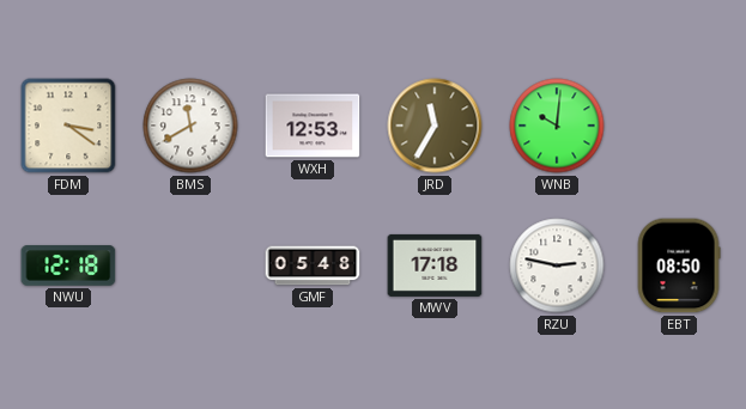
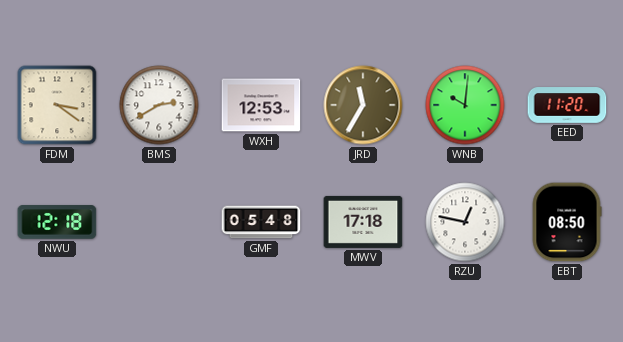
BMS: 11:40 -> 2:40
EED: none -> 11:20
RZU: 2:47 -> 12:47
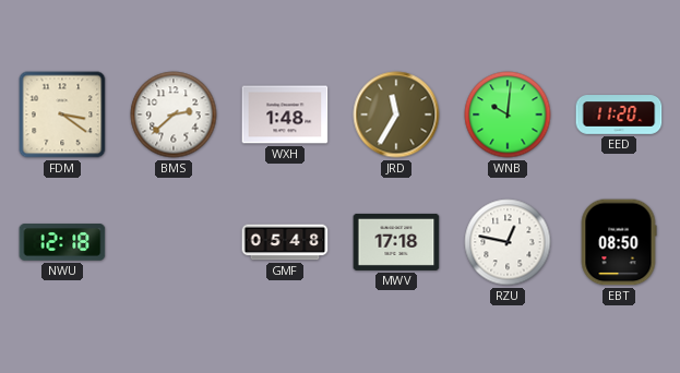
BMS: 2:40 -> 2:38
WXH: 12:53 -> 1:48
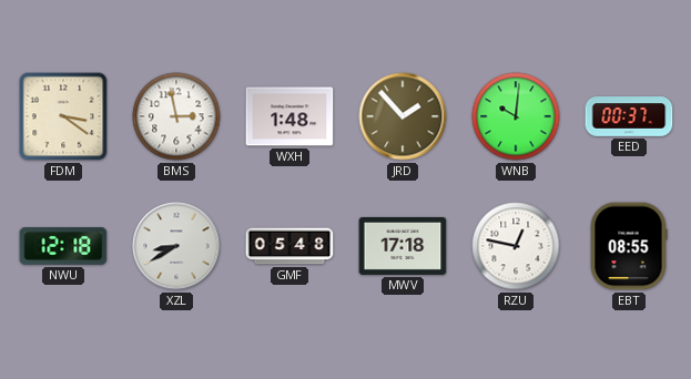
BMS: 2:38 -> 2:58
JRD: 11:35 -> 1:53
EED: 11:20 -> 00:37
XZL: none -> 8:40
EBT: 08:50 -> 08:55
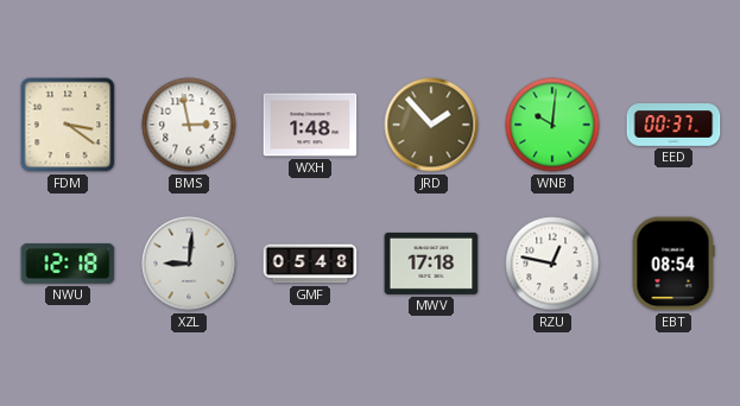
XZL: 8:40 -> 9:01
EBT: 08:55 -> 08:54
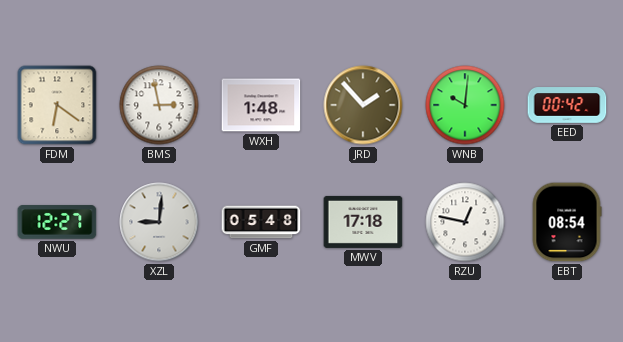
FDM: 3:21 -> 6:21
EED: 00:37 -> 00:42
NWU: 12:18 -> 12:27
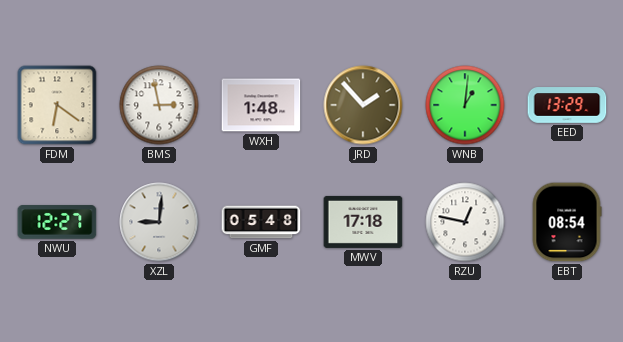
WNB: 10:01 -> 1:01
EED: 00:42 -> 13:29
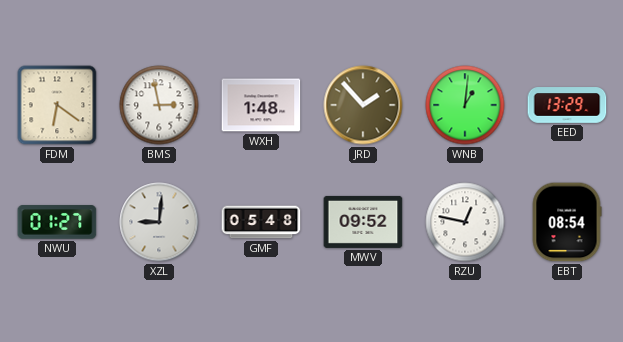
NWU: 12:27 -> 01:27
MWV: 17:18 -> 09:52
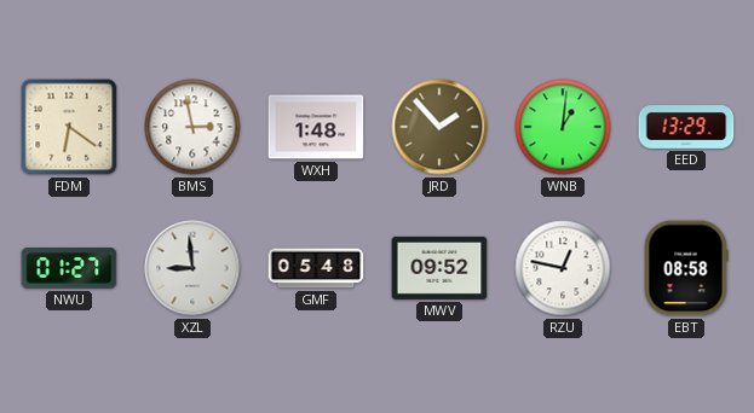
XZL: 9:01 -> 8:59
EBT: 08:54 -> 08:58
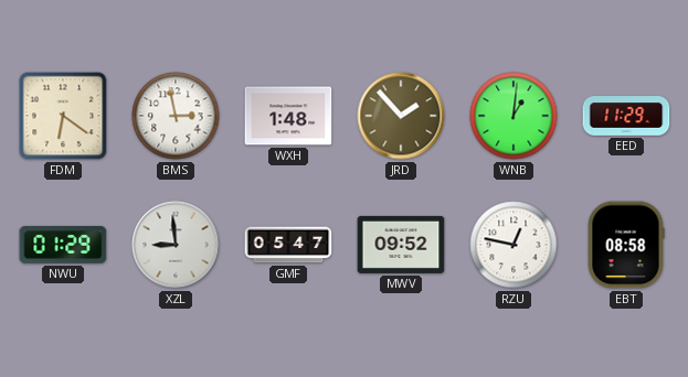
EED: 13:29 -> 11:29
NWU: 01:27 -> 01:29
GMF: 05:48 -> 05:47
